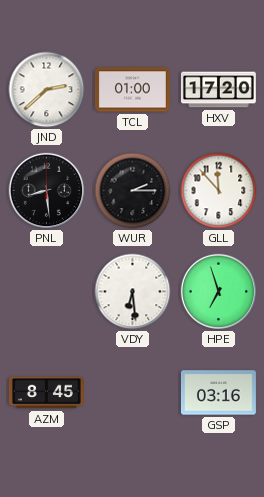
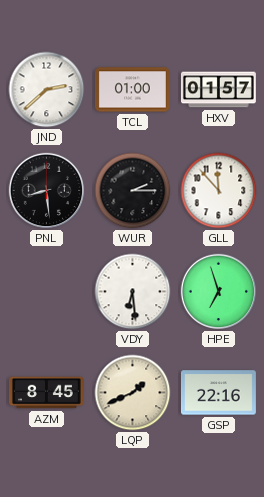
HXV: 17:20 -> 01:57
LQP: none -> 1:41
GSP: 03:16 -> 22:16
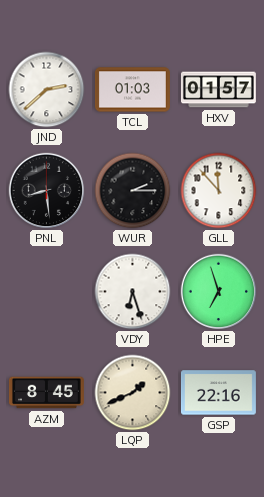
TCL: 01:00 -> 01:03
VDY: 6:29 -> 6:27
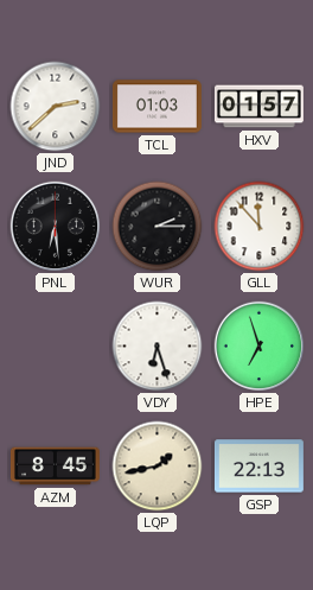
PNL: 8:29 -> 6:29
LQP: 1:41 -> 1:43
GSP: 22:16 -> 22:13
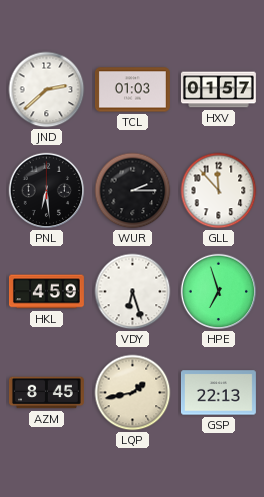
HKL: none -> 4:59
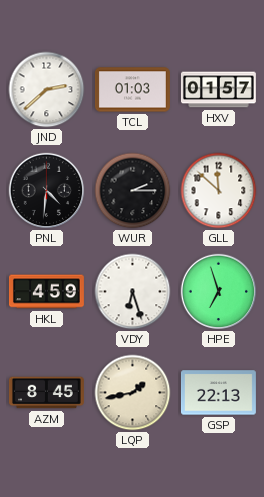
PNL: 6:29 -> 4:31
GLL: 11:53 -> 11:52
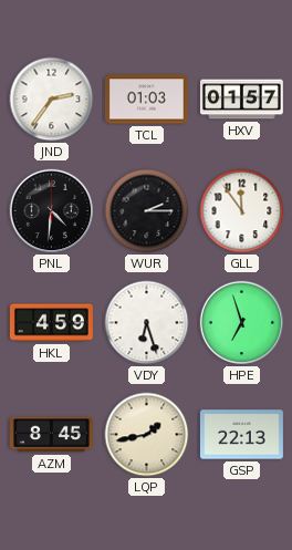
JND: 2:38 -> 2:36
GLL: 11:52 -> 11:54
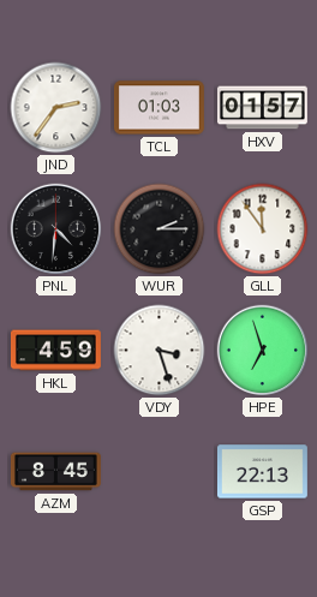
VDY: 6:27 -> 3:27
LQP: 1:43 -> none
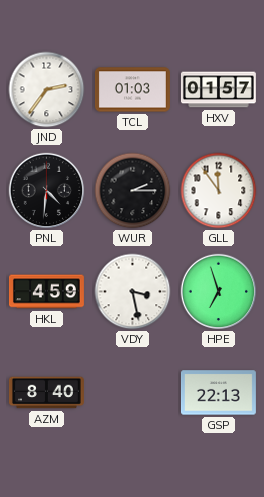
VDY: 3:27 -> 3:28
AZM: 8:45 -> 8:40
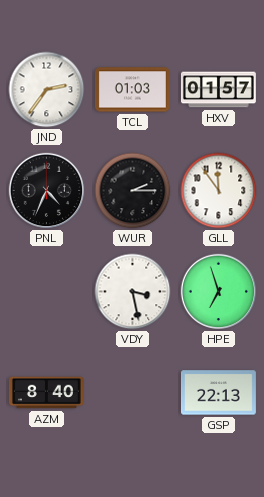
PNL: 4:31 -> 4:34
HKL: 4:59 -> none
